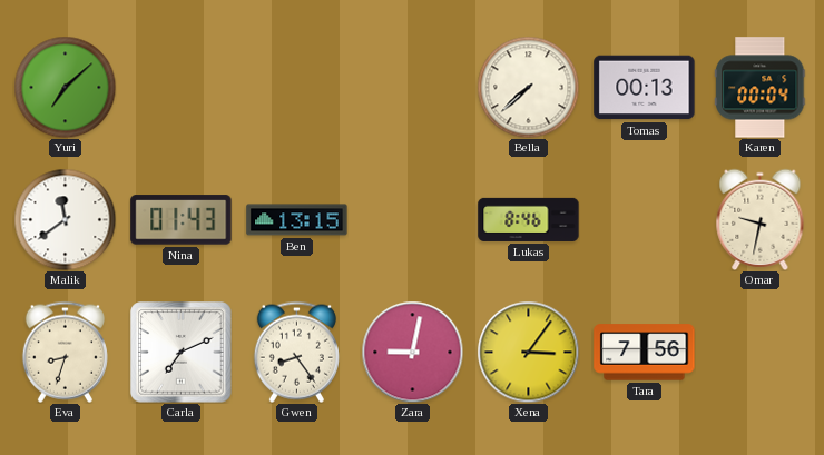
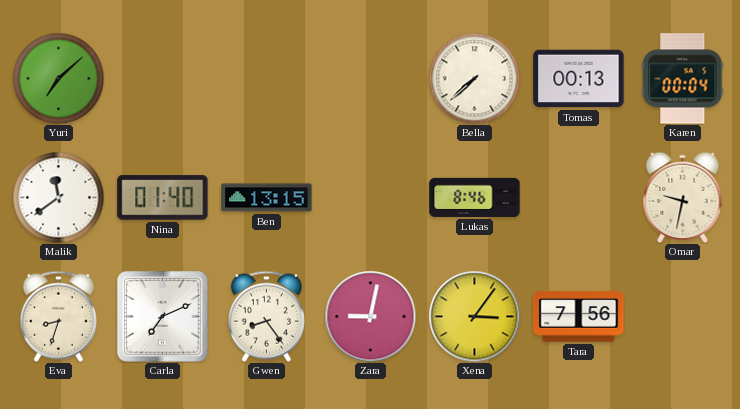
Nina: 01:43 -> 01:40
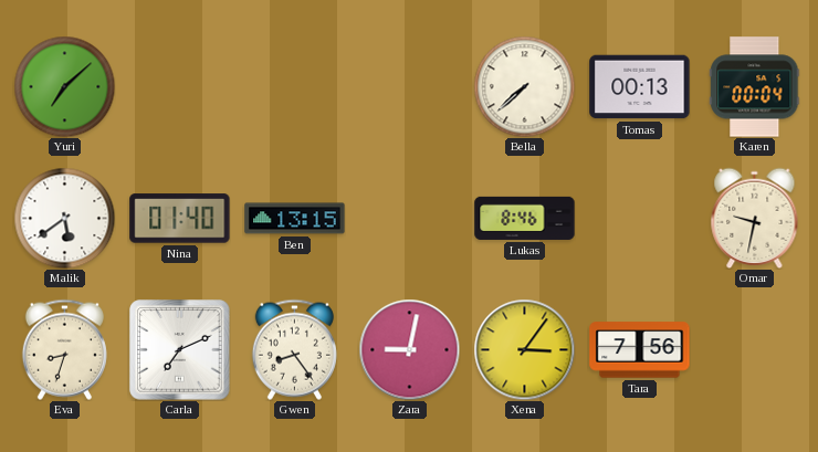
Malik: 11:39 -> 5:39
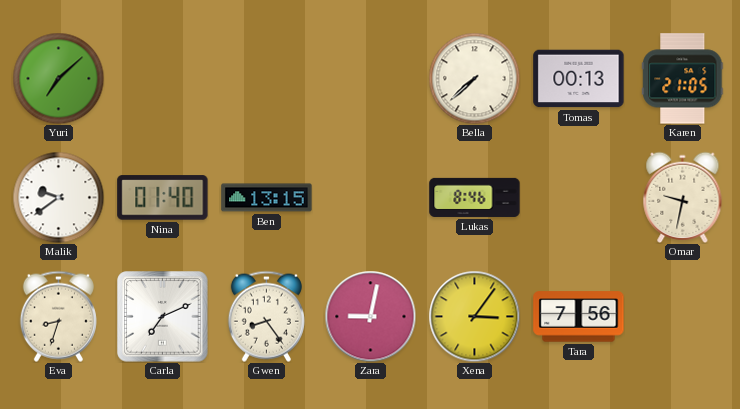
Karen: 00:04 -> 21:05
Malik: 5:39 -> 9:39
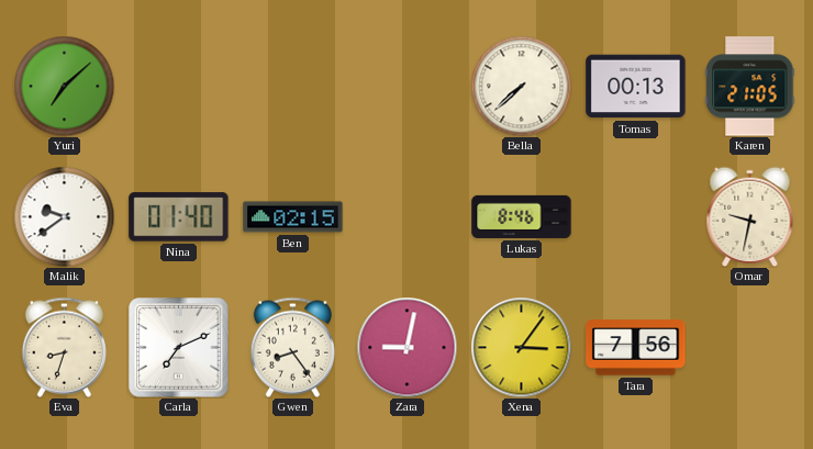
Ben: 13:15 -> 02:15
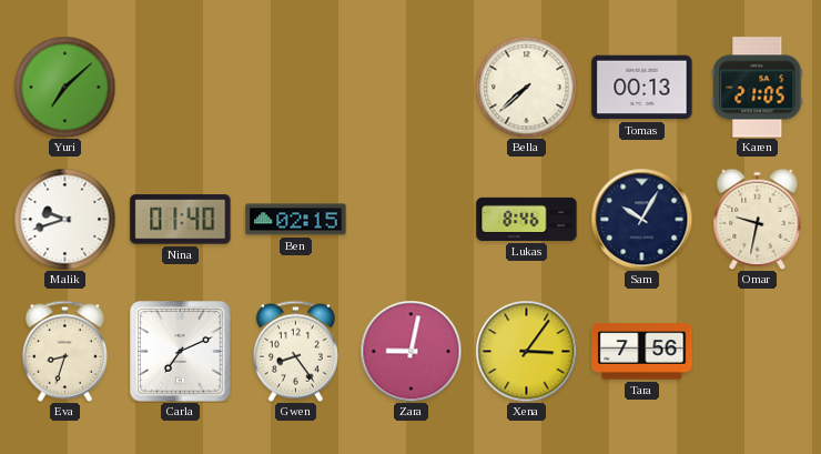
Malik: 9:39 -> 9:42
Sam: none -> 10:05
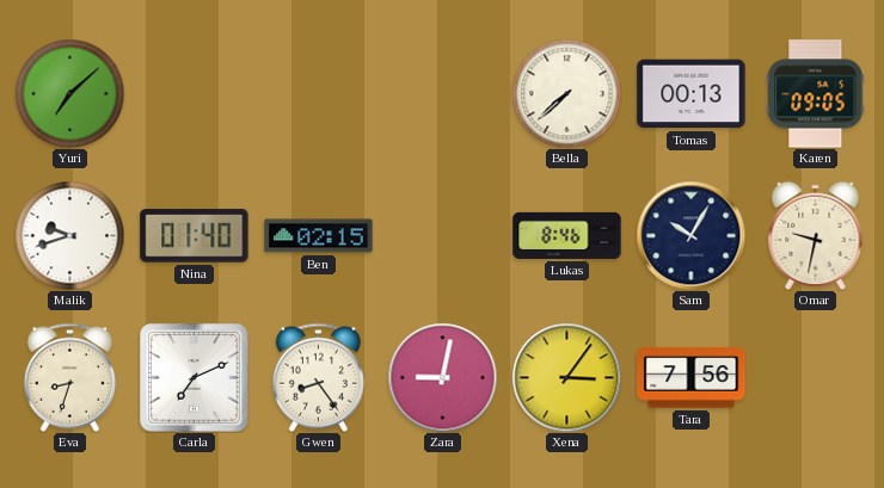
Karen: 21:05 -> 09:05
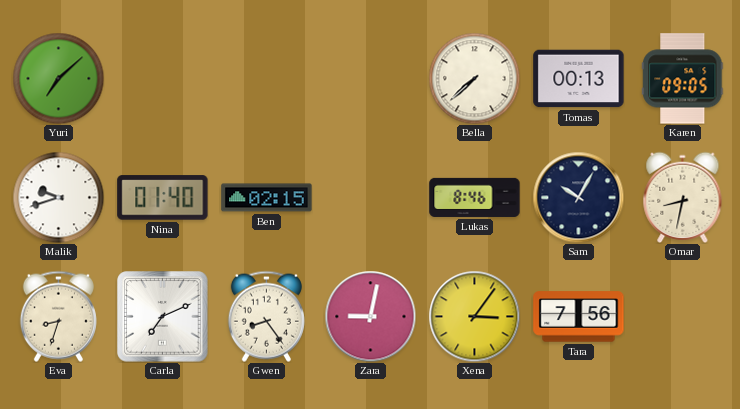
Omar: 9:32 -> 8:32
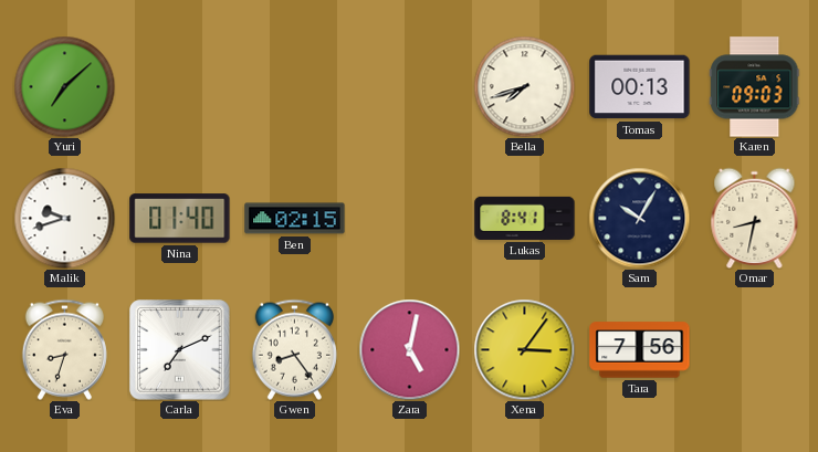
Bella: 7:38 -> 7:42
Karen: 09:05 -> 09:03
Lukas: 8:46 -> 8:41
Zara: 9:02 -> 5:02
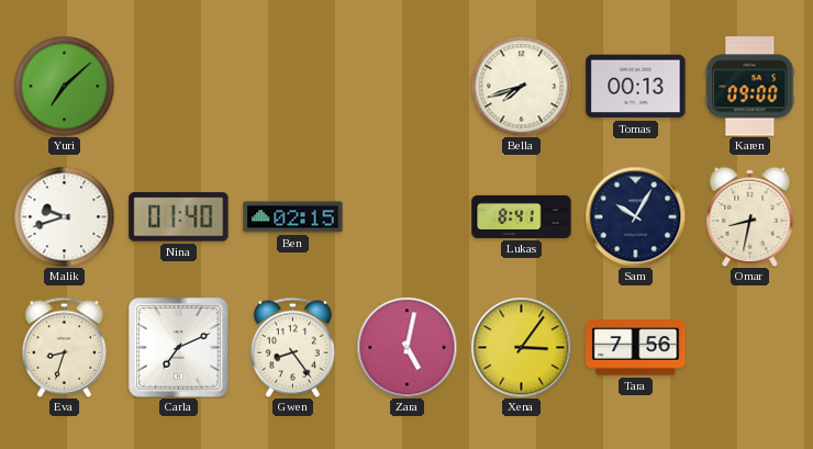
Karen: 09:03 -> 09:00
